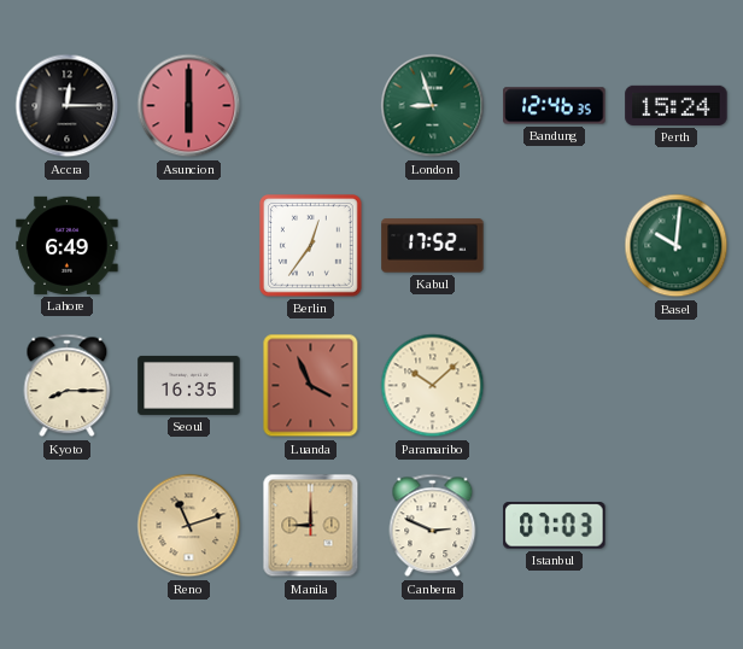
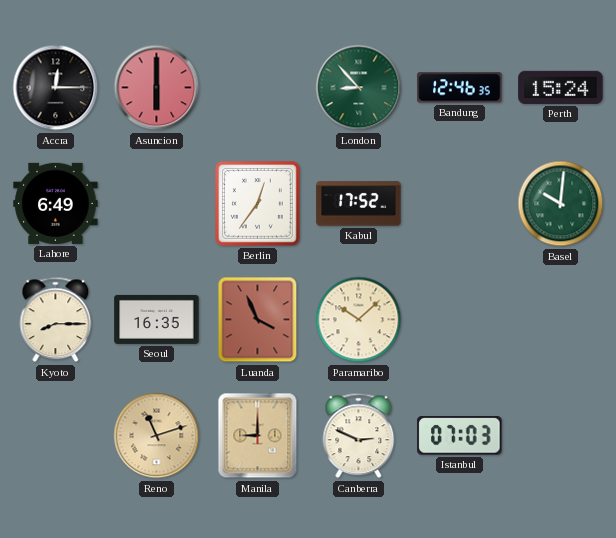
London: 8:57 -> 8:53
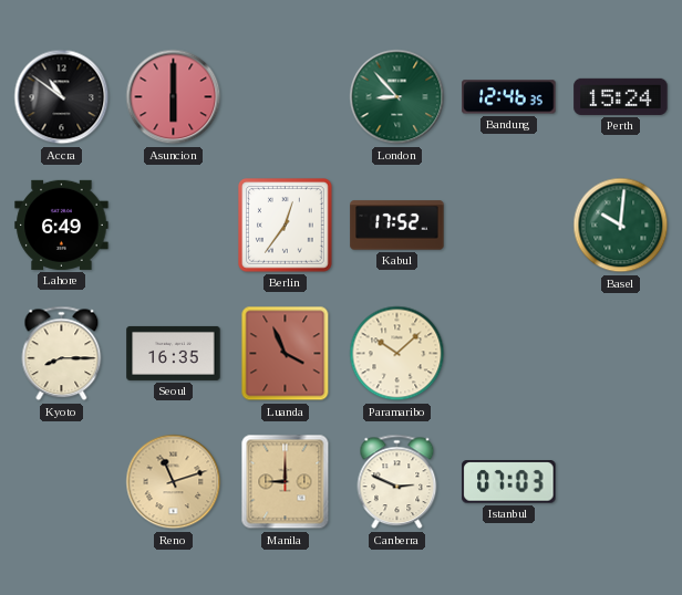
Accra: 12:15 -> 10:51
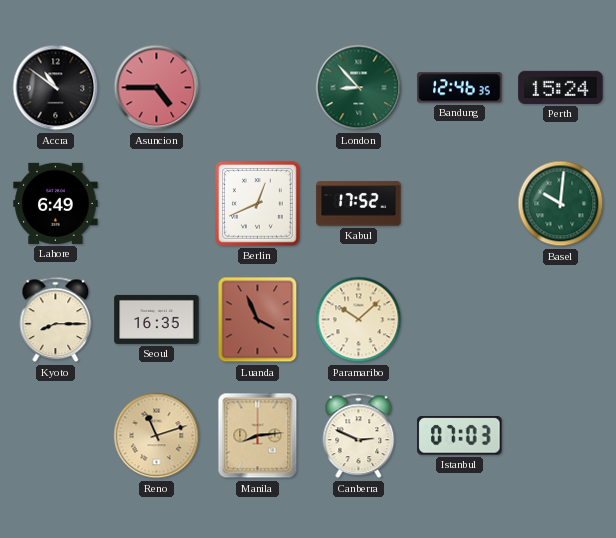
Asuncion: 6:00 -> 4:45
Berlin: 12:36 -> 12:41
Manila: 9:00 -> 8:14
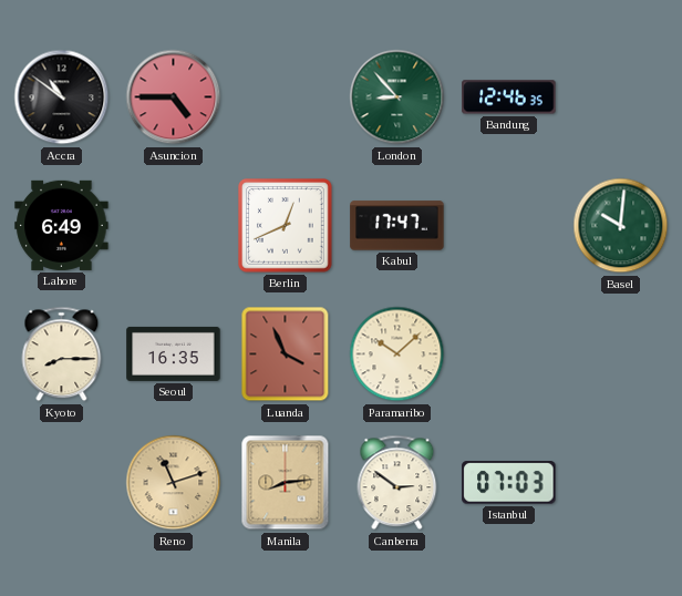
Perth: 15:24 -> none
Kabul: 17:52 -> 17:47
Canberra: 2:49 -> 2:51
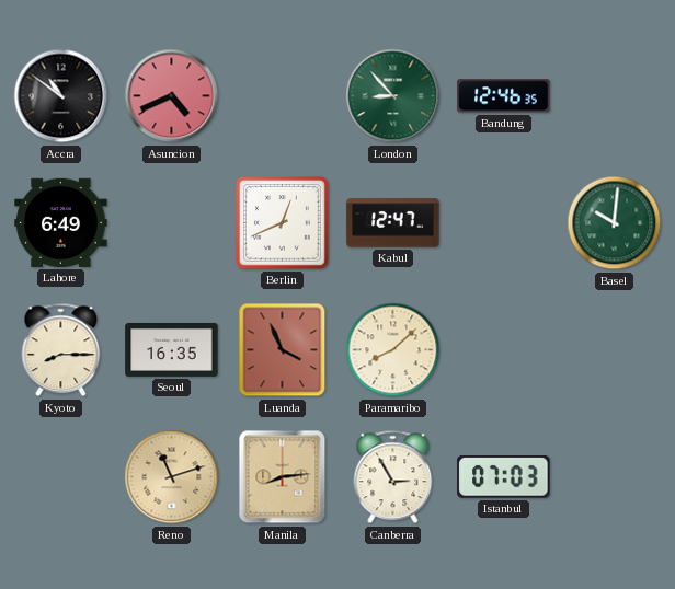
Asuncion: 4:45 -> 4:41
Kabul: 17:47 -> 12:47
Paramaribo: 10:08 -> 8:08
Canberra: 2:51 -> 2:55
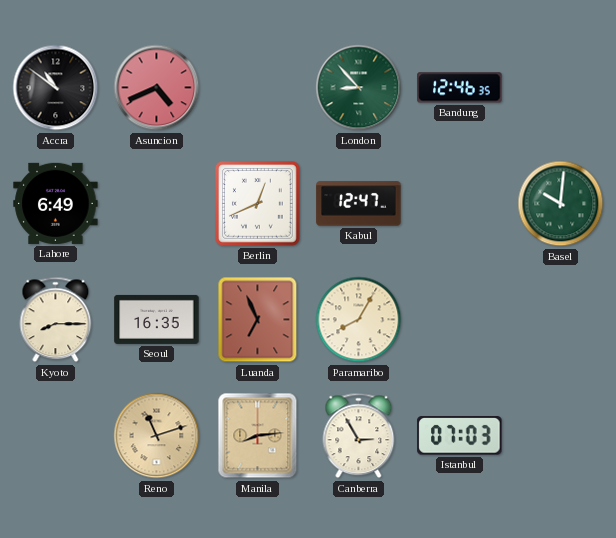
Luanda: 3:56 -> 6:56
Paramaribo: 8:08 -> 8:05
